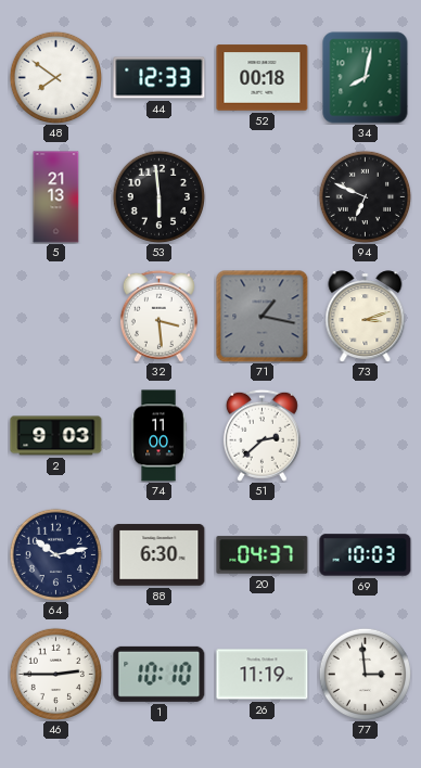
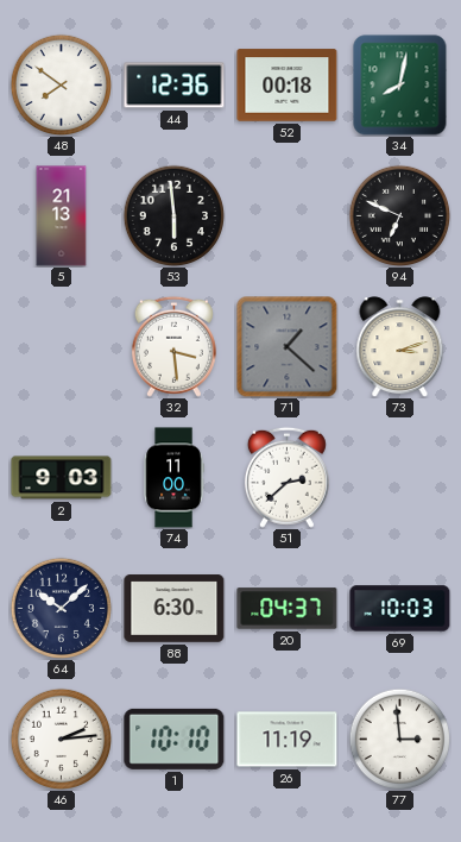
44: 12:33 -> 12:36
71: 1:17 -> 1:22
64: 10:13 -> 10:08
46: 2:45 -> 2:14
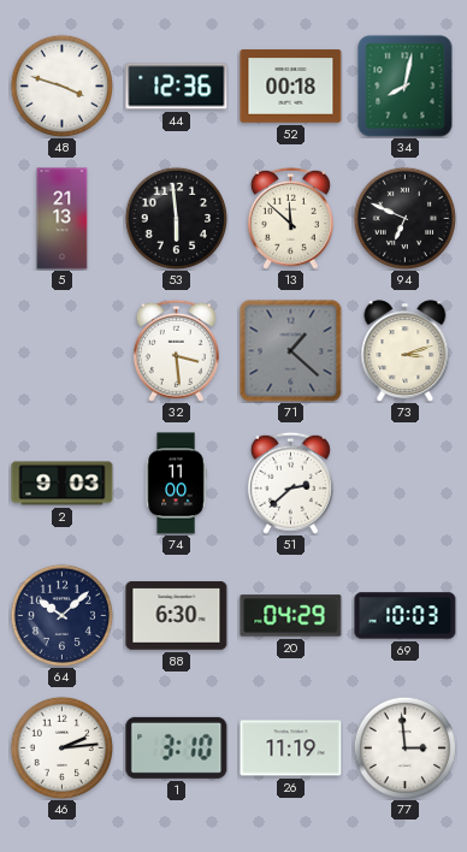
48: 7:51 -> 3:48
13: none -> 11:52
20: 04:37 -> 04:29
1: 10:10 -> 3:10
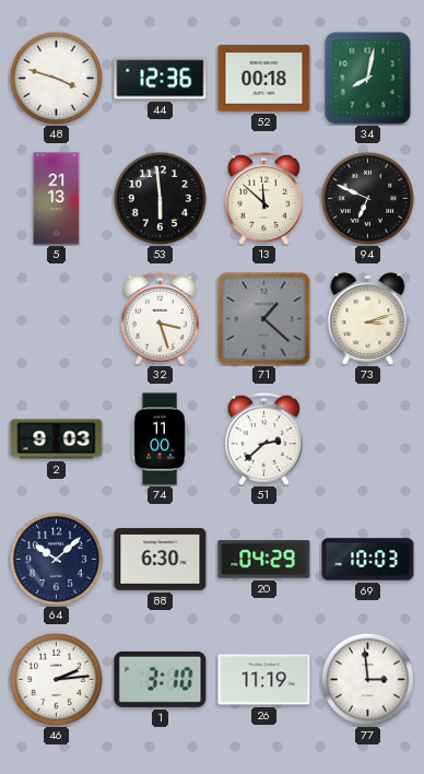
32: 3:29 -> 3:27
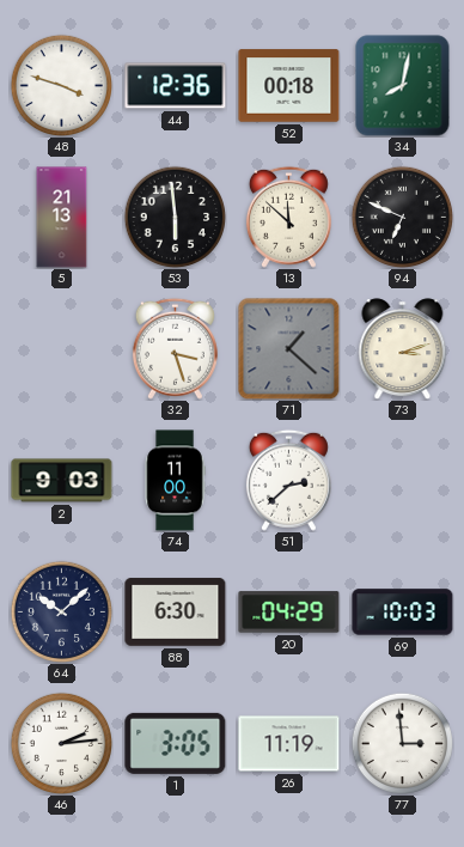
1: 3:10 -> 3:05
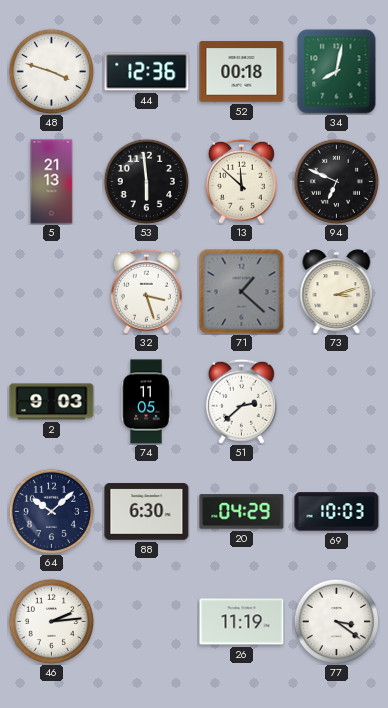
74: 11:00 -> 11:05
1: 3:05 -> none
77: 2:59 -> 3:21
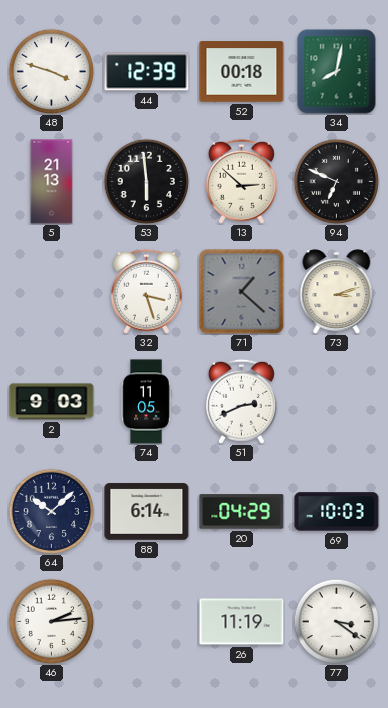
44: 12:36 -> 12:39
13: 11:52 -> 2:52
51: 2:38 -> 2:41
88: 6:30 -> 6:14
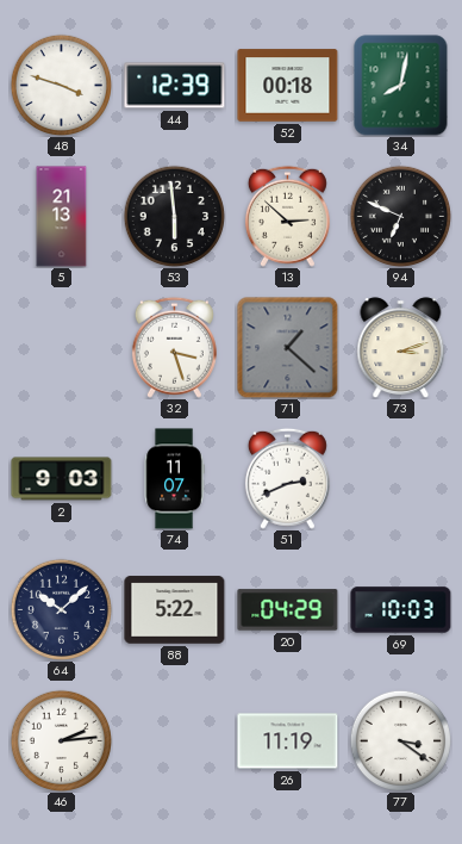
74: 11:05 -> 11:07
88: 6:14 -> 5:22
